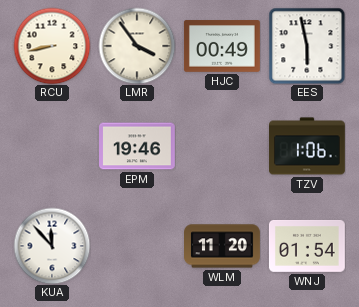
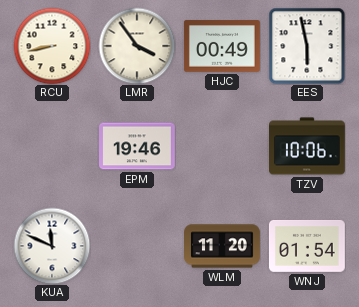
TZV: 1:06 -> 10:06
KUA: 11:53 -> 11:49
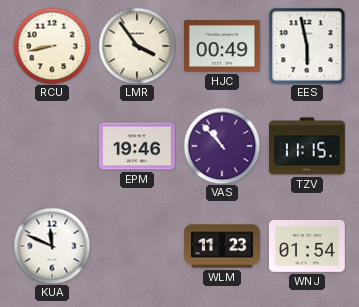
VAS: none -> 10:53
TZV: 10:06 -> 11:15
WLM: 11:20 -> 11:23
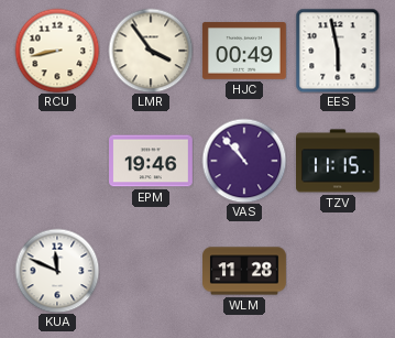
WLM: 11:23 -> 11:28
WNJ: 01:54 -> none
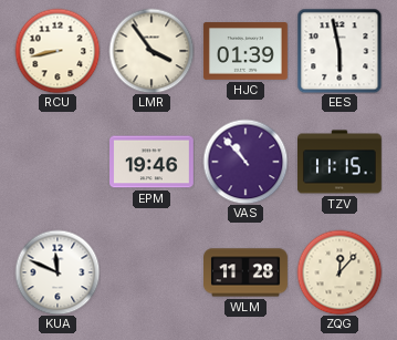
HJC: 00:49 -> 01:39
ZQG: none -> 12:07
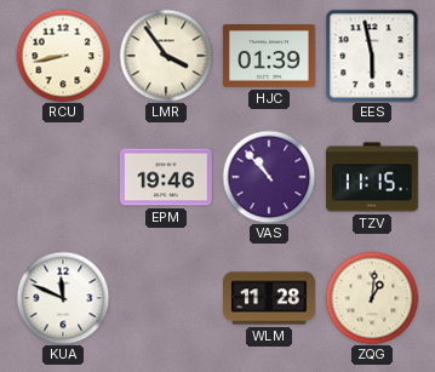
ZQG: 12:07 -> 1:01
